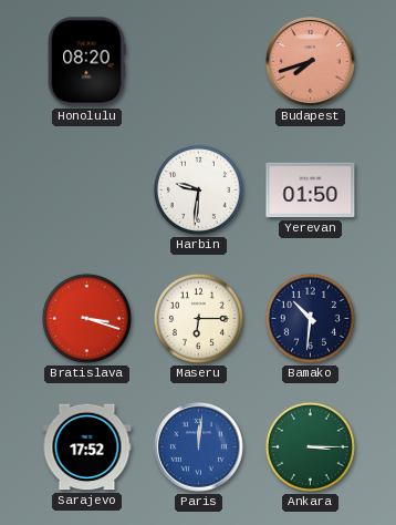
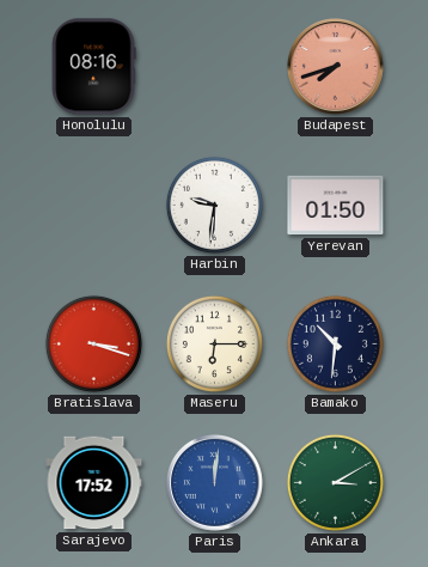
Honolulu: 08:20 -> 08:16
Ankara: 3:15 -> 3:10
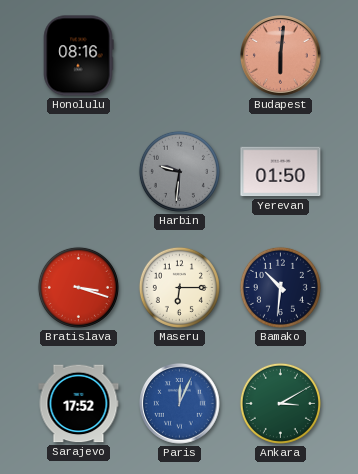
Budapest: 7:42 -> 6:01
Harbin dial: white -> grey
Paris: 12:01 -> 12:04
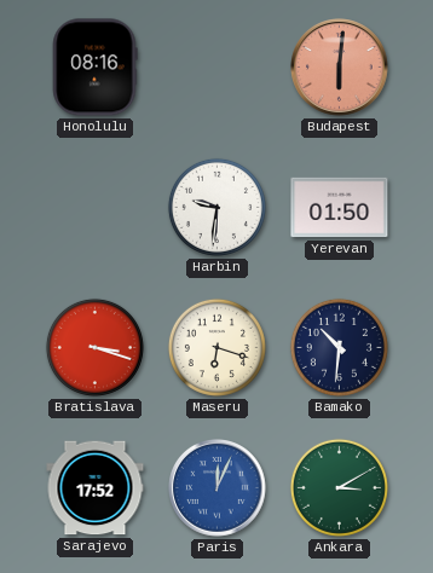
Harbin dial: grey -> white
Maseru: 6:15 -> 6:18
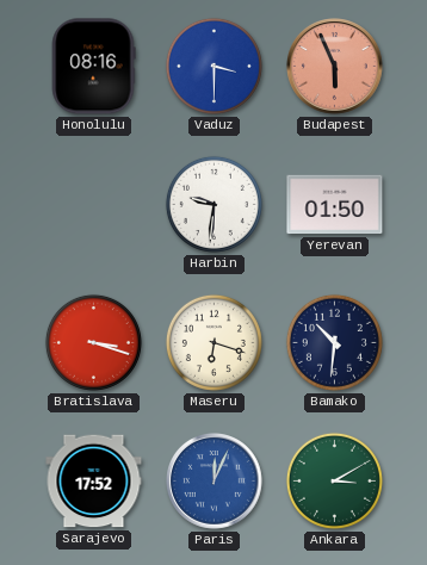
Vaduz: none -> 3:30
Budapest: 6:01 -> 5:56
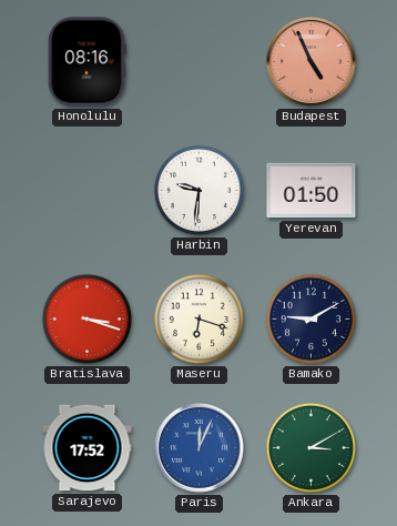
Vaduz: 3:30 -> none
Budapest: 5:56 -> 4:56
Bamako: 10:31 -> 9:10
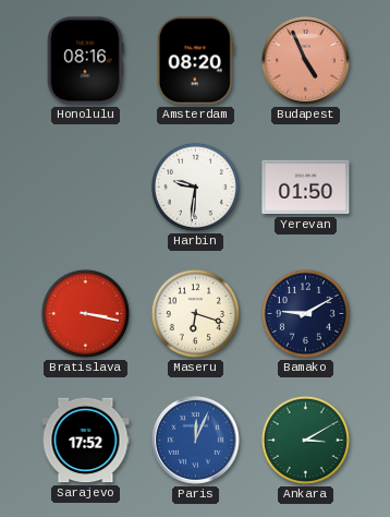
Amsterdam: none -> 08:20
Bratislava: 3:18 -> 3:17
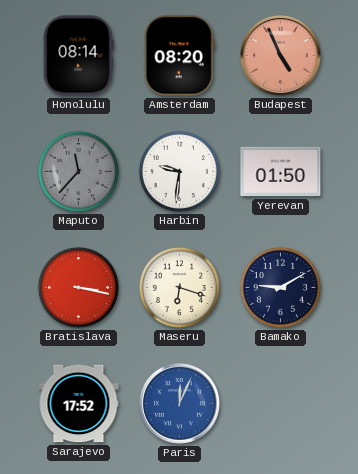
Honolulu: 08:16 -> 08:14
Maputo: none -> 11:37
Ankara: 3:10 -> none
